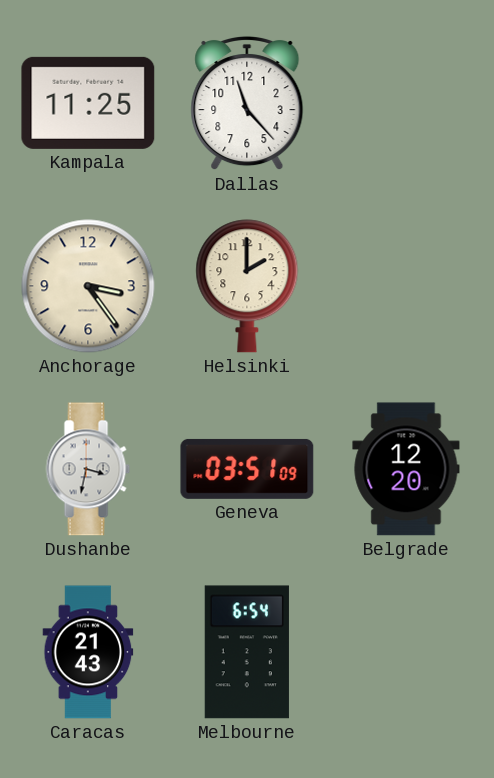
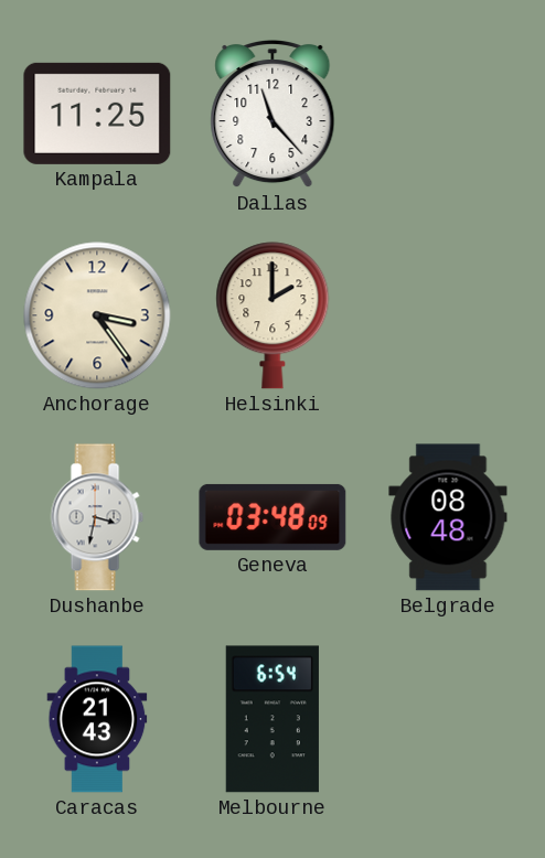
Geneva: 03:51 -> 03:48
Belgrade: 12:20 -> 08:48
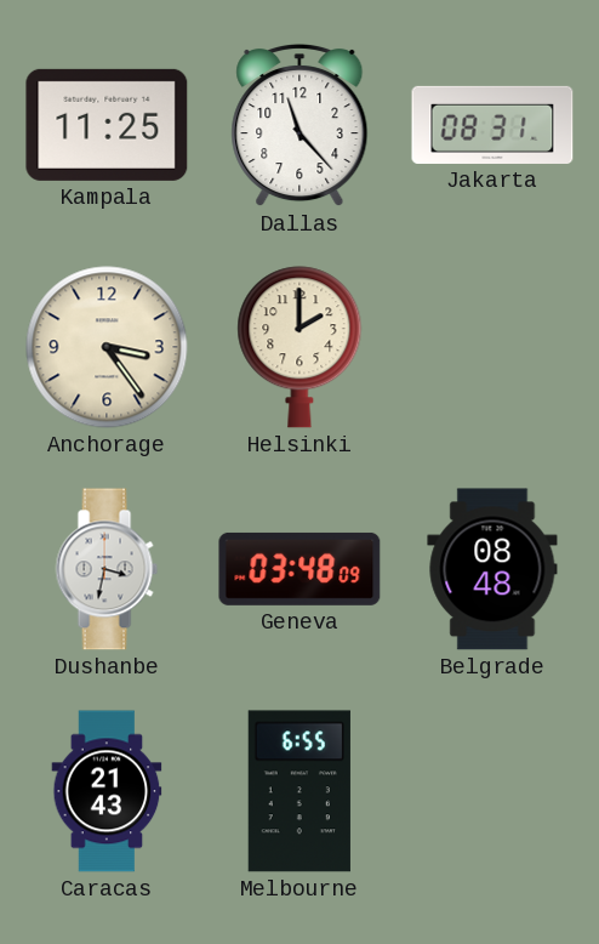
Jakarta: none -> 08:31
Melbourne: 6:54 -> 6:55
